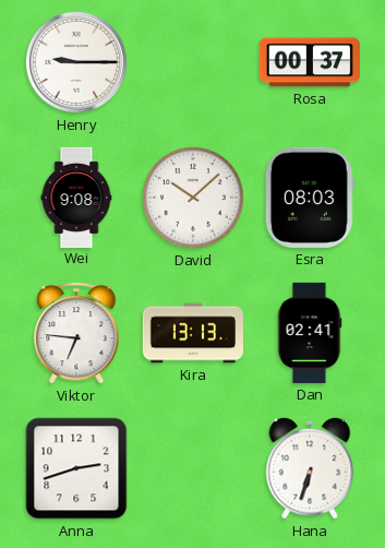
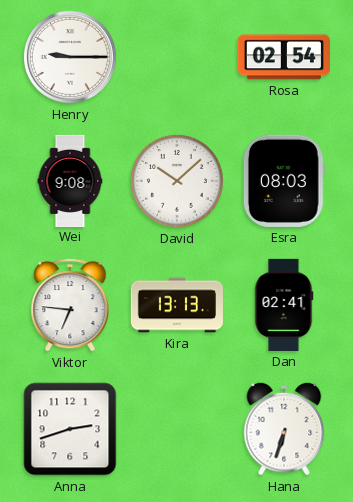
Rosa: 00:37 -> 02:54
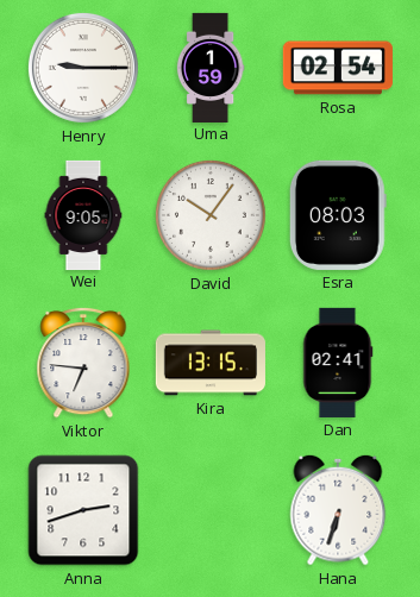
Uma: none -> 1:59
Wei: 9:08 -> 9:05
David: 10:08 -> 10:06
Kira: 13:13 -> 13:15
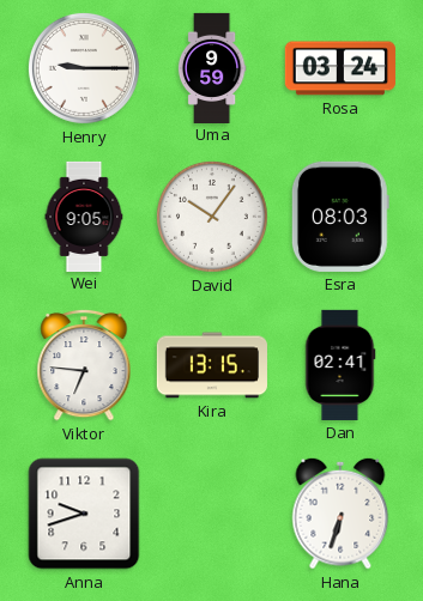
Uma: 1:59 -> 9:59
Rosa: 02:54 -> 03:24
Anna: 2:42 -> 9:42
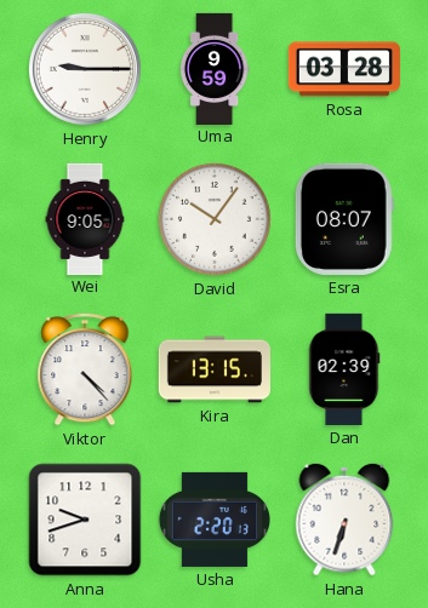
Rosa: 03:24 -> 03:28
Esra: 08:03 -> 08:07
Viktor: 6:46 -> 4:23
Dan: 02:41 -> 02:39
Usha: none -> 2:20
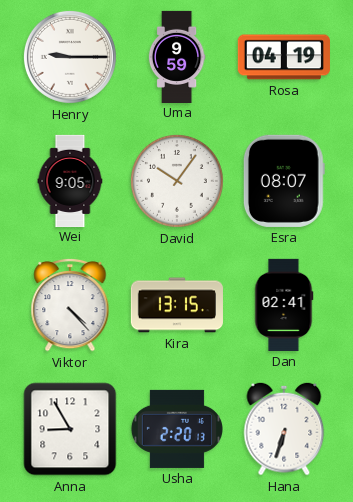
Rosa: 03:28 -> 04:19
Dan: 02:39 -> 02:41
Anna: 9:42 -> 8:55
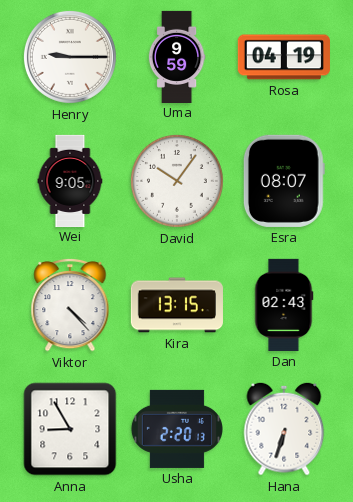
Dan: 02:41 -> 02:43
